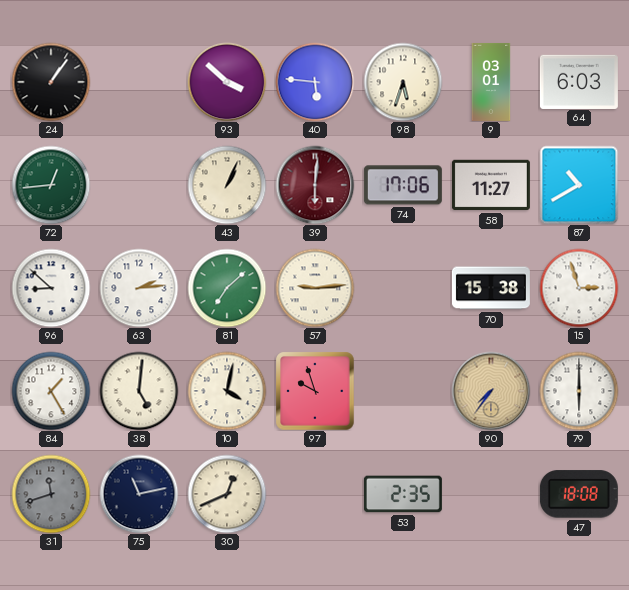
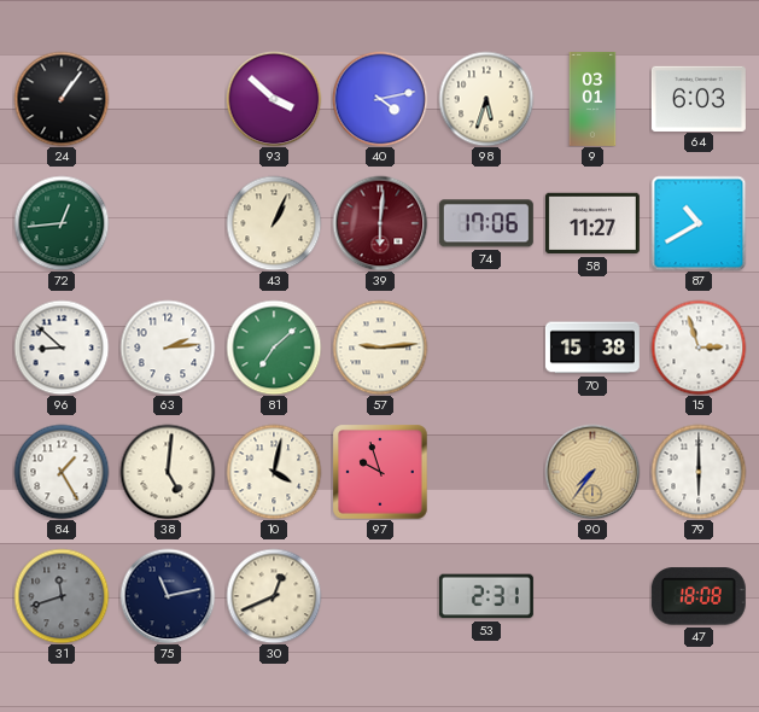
40: 5:46 -> 4:13
53: 2:35 -> 2:31
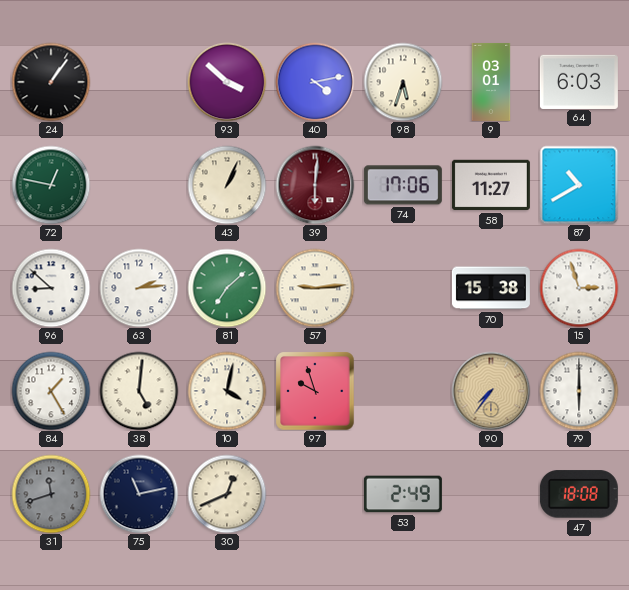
72: 12:44 -> 12:47
53: 2:31 -> 2:49
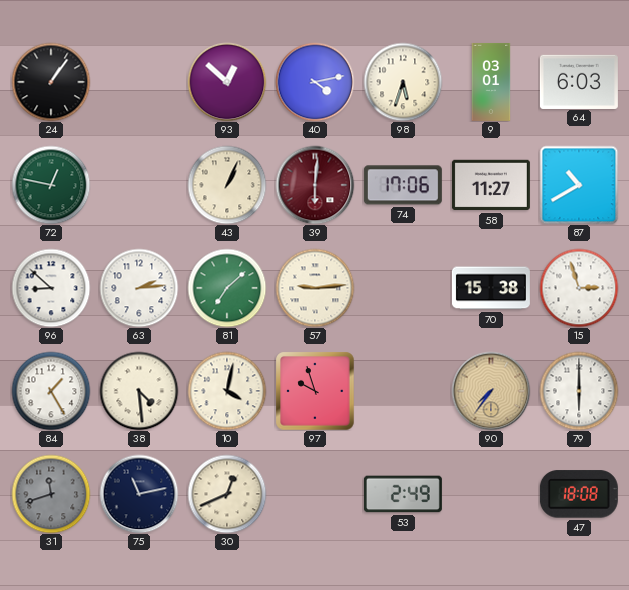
93: 3:52 -> 12:52
38: 5:01 -> 4:29
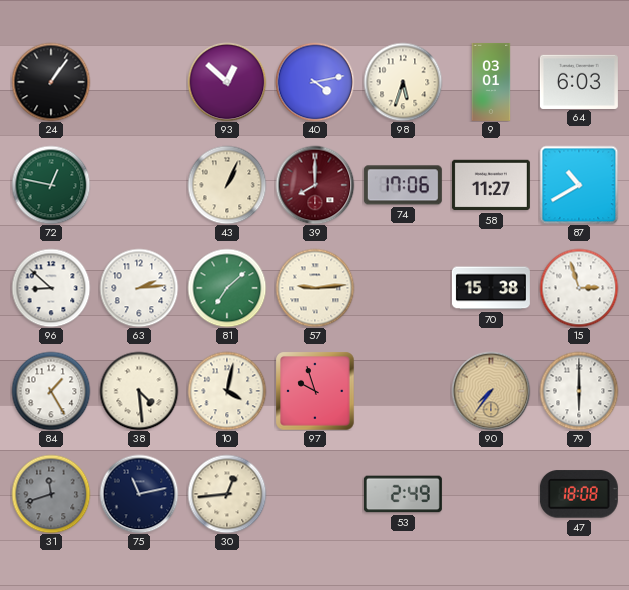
39: 6:01 -> 8:00
30: 12:41 -> 12:44
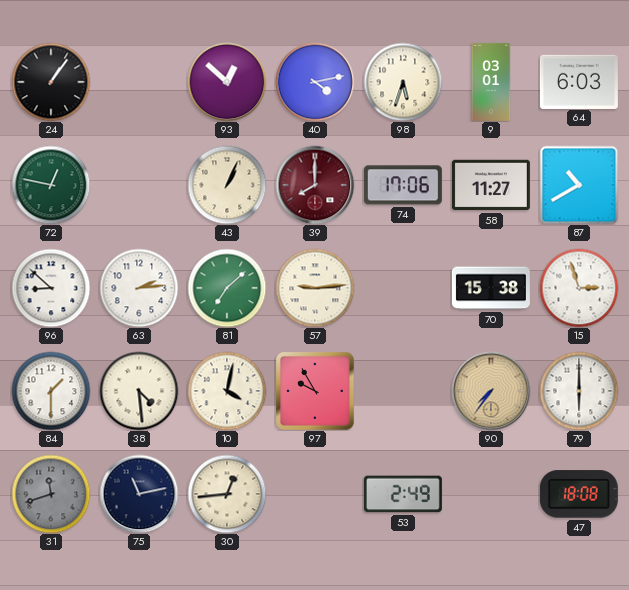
84: 1:25 -> 1:30
97: 9:57 -> 9:55
